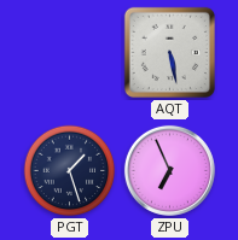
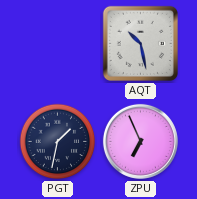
AQT: 5:28 -> 10:28
PGT: 1:27 -> 1:32
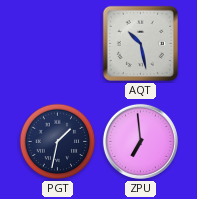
ZPU: 6:56 -> 6:59
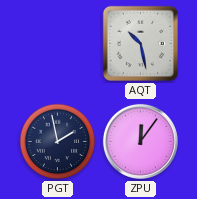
PGT: 1:32 -> 1:58
ZPU: 6:59 -> 12:06
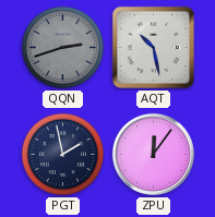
QQN: none -> 2:42
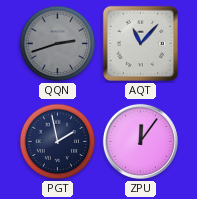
AQT: 10:28 -> 11:07
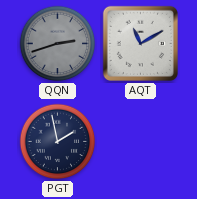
AQT: 11:07 -> 11:10
ZPU: 12:06 -> none
